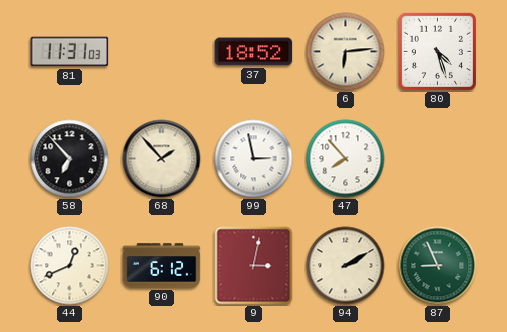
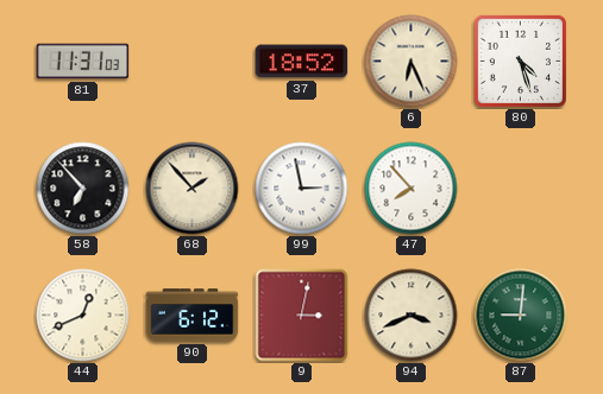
6: 6:14 -> 6:26
94: 2:10 -> 3:41
87: 8:56 -> 9:01
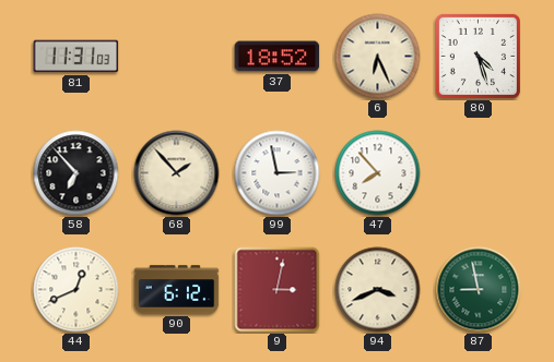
87: 9:01 -> 8:58
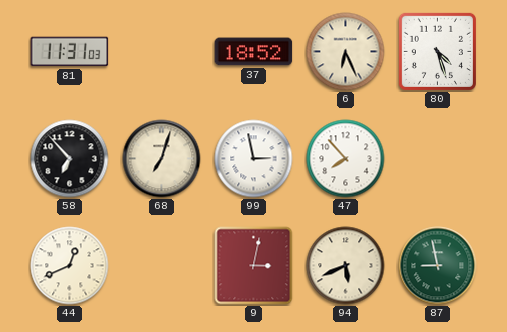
68: 1:53 -> 7:03
90: 6:12 -> none
94: 3:41 -> 5:41
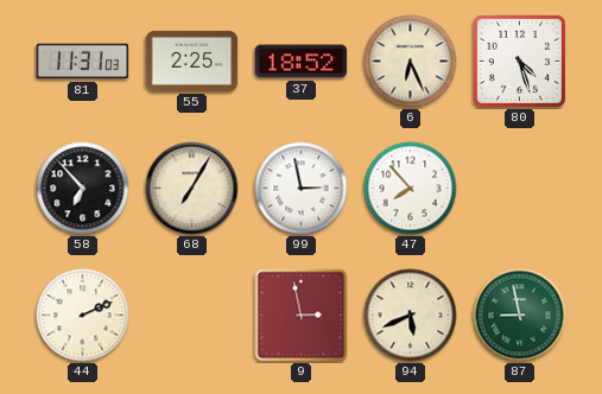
55: none -> 2:25
68: 7:03 -> 7:05
44: 12:41 -> 2:11
9: 3:02 -> 2:58
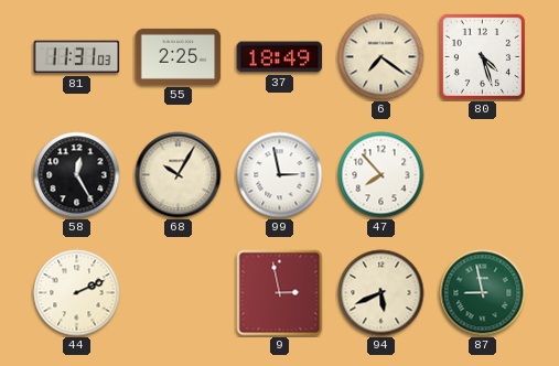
37: 18:52 -> 18:49
6: 6:26 -> 7:21
58: 6:53 -> 12:25
68: 7:05 -> 10:05
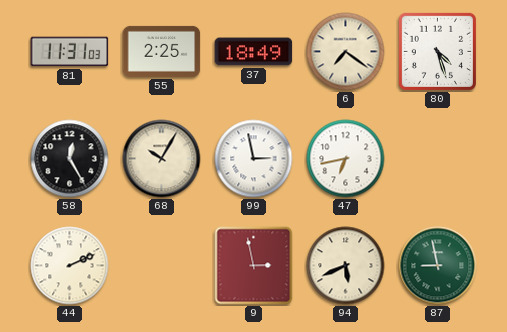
47: 7:53 -> 6:43
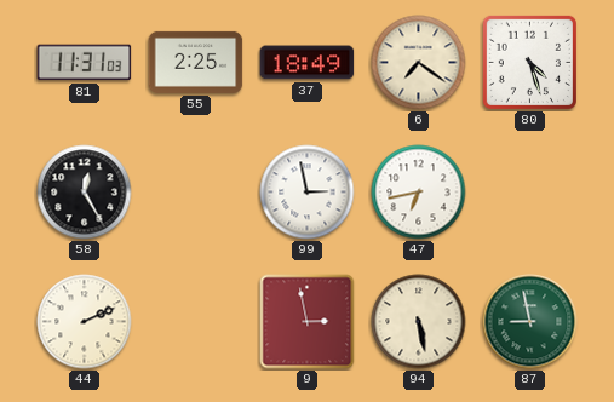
68: 10:05 -> none
94: 5:41 -> 5:28
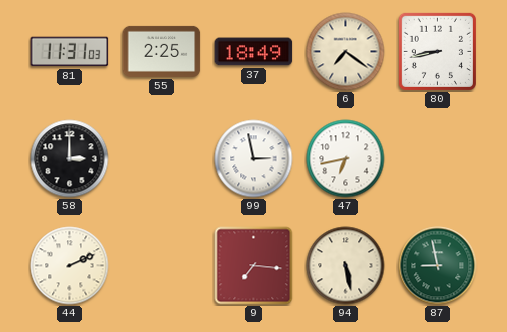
80: 4:27 -> 8:43
58: 12:25 -> 3:00
9: 2:58 -> 7:16
